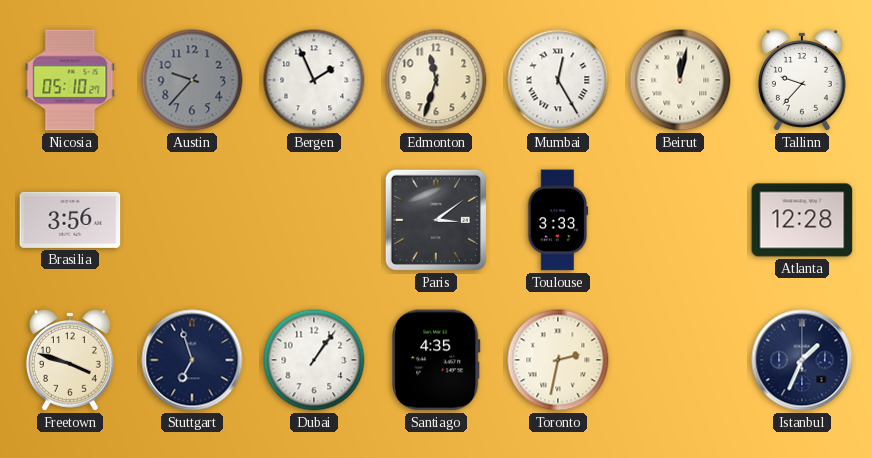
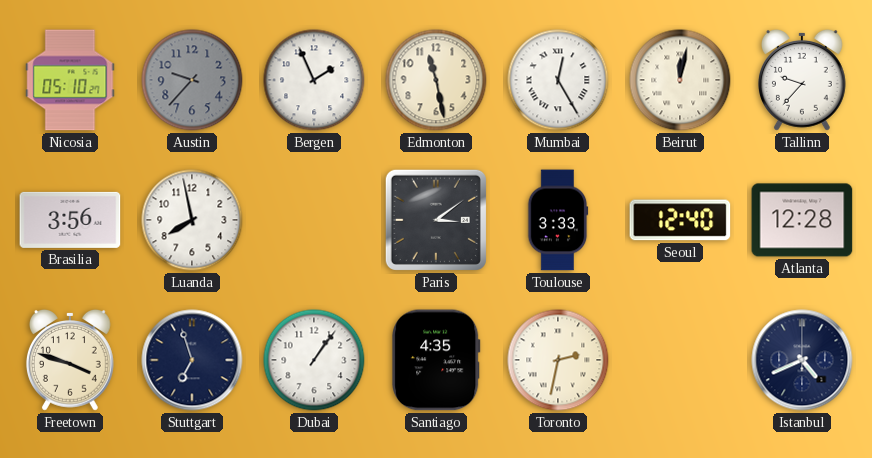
Edmonton: 11:33 -> 11:28
Luanda: none -> 7:58
Seoul: none -> 12:40
Istanbul: 1:34 -> 4:41
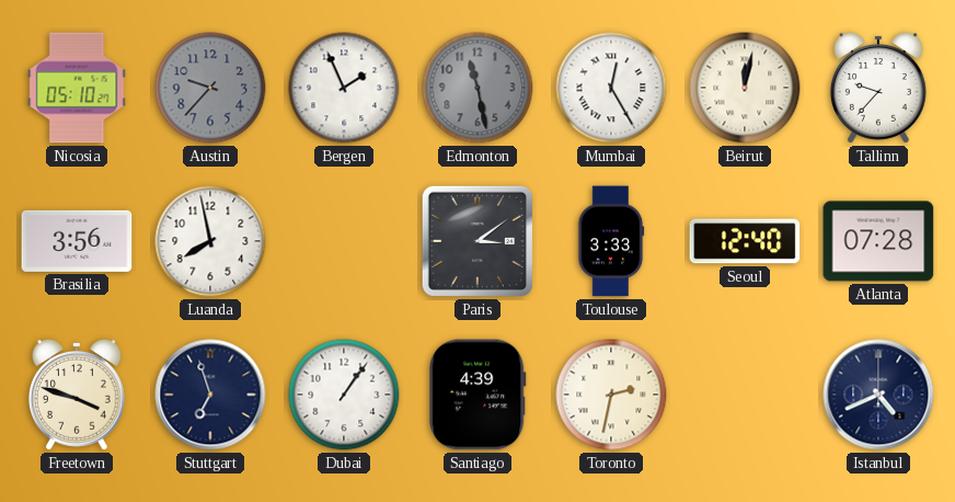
Edmonton dial: cream -> grey
Atlanta: 12:28 -> 07:28
Santiago: 4:35 -> 4:39
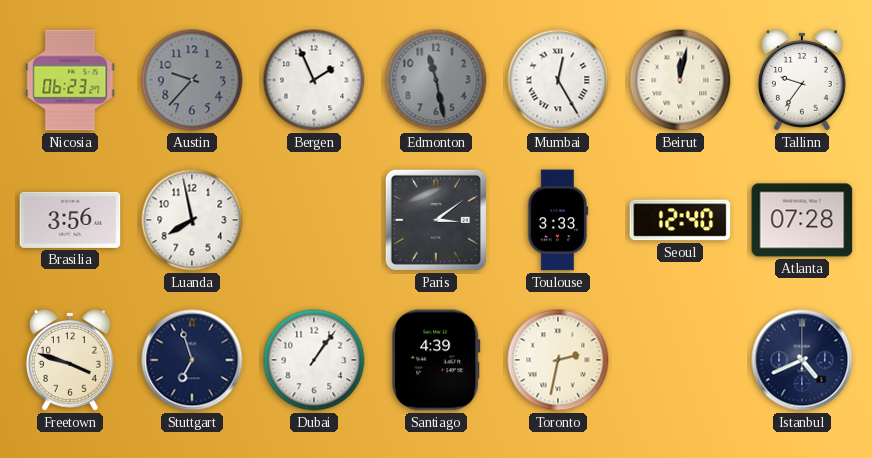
Nicosia: 05:10 -> 06:23
Tallinn: 9:37 -> 9:36
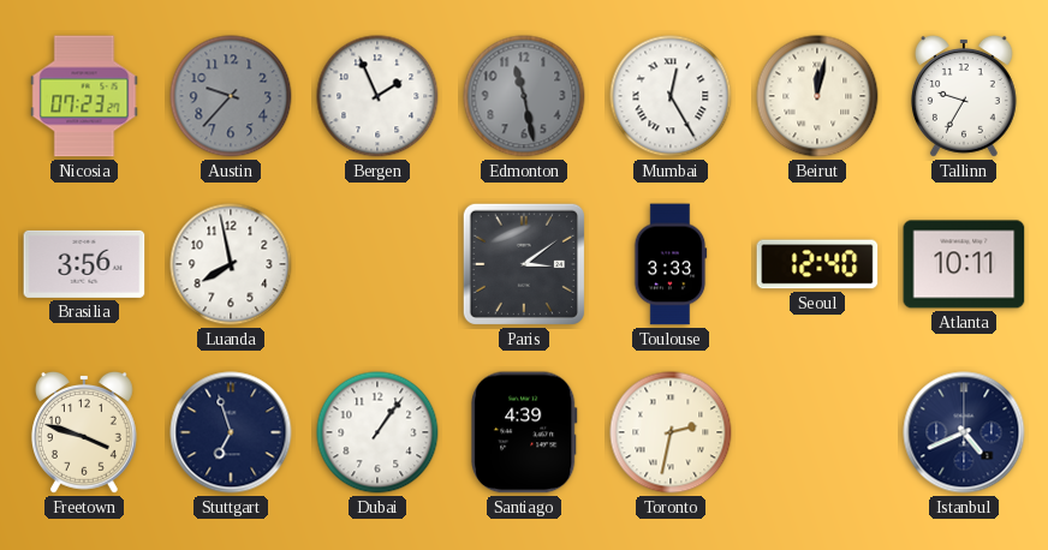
Nicosia: 06:23 -> 07:23
Tallinn: 9:36 -> 9:35
Atlanta: 07:28 -> 10:11
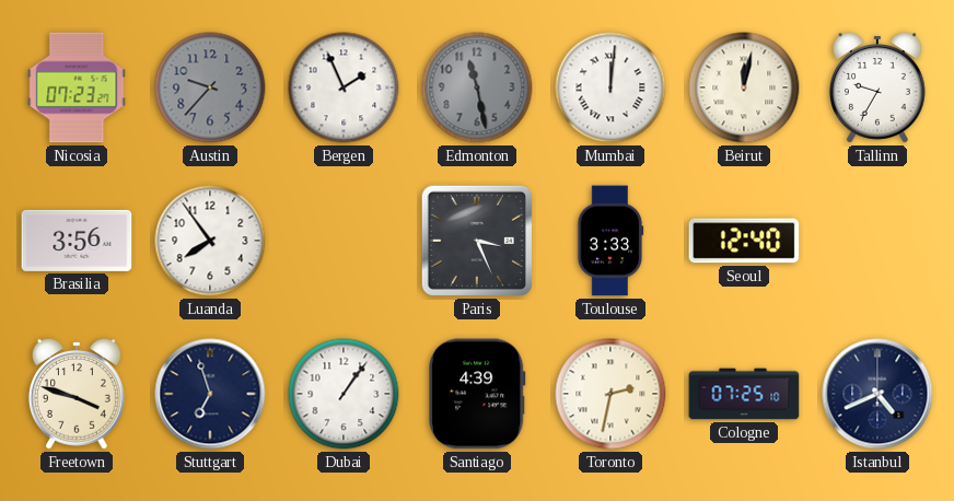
Mumbai: 12:25 -> 12:01
Luanda: 7:58 -> 7:54
Paris: 3:09 -> 3:26
Atlanta: 10:11 -> none
Cologne: none -> 07:25
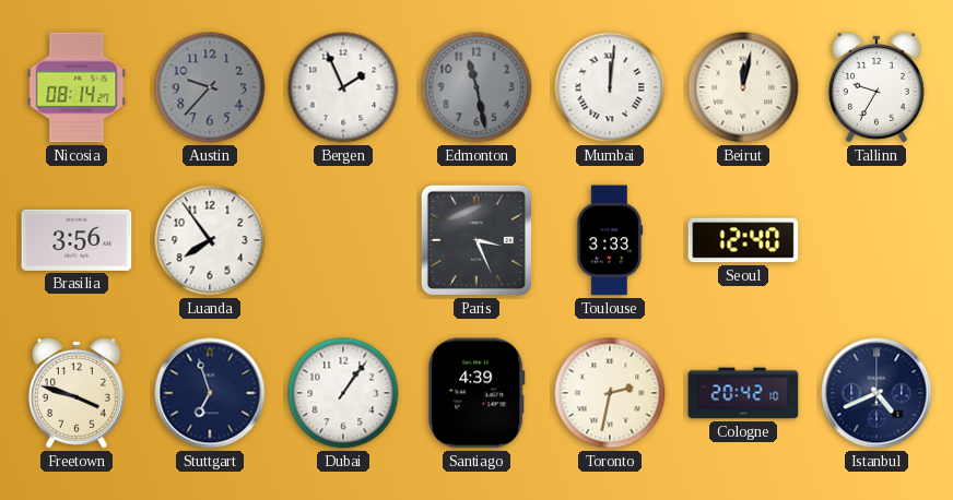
Nicosia: 07:23 -> 08:14
Cologne: 07:25 -> 20:42
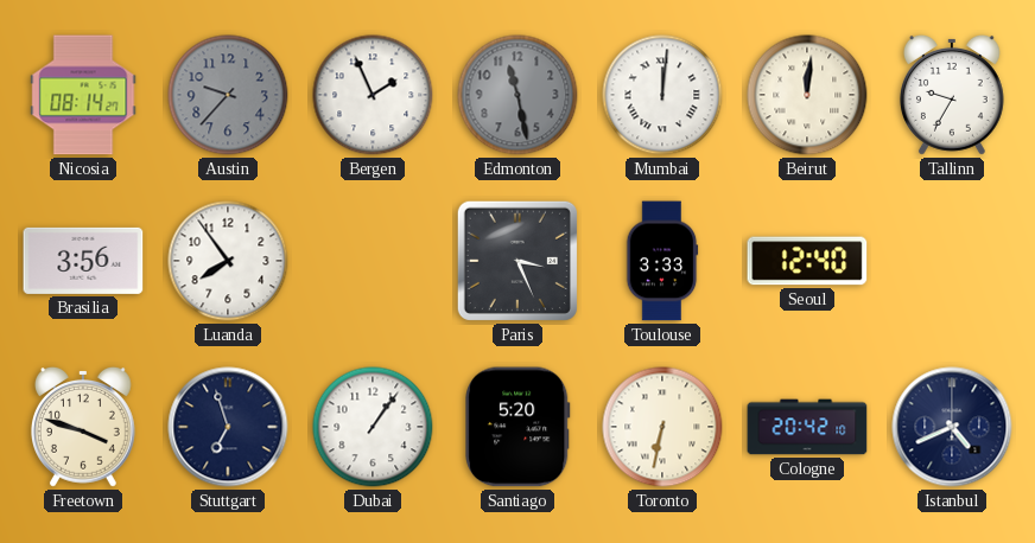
Beirut: 12:02 -> 12:01
Santiago: 4:39 -> 5:20
Toronto: 2:32 -> 6:32
